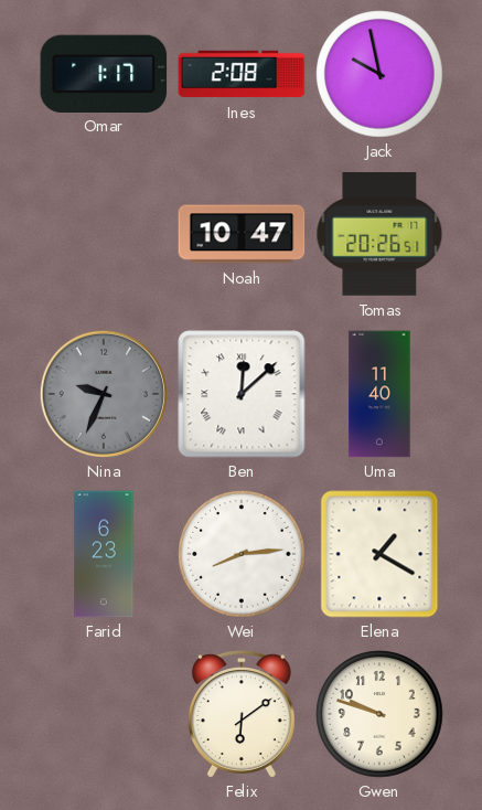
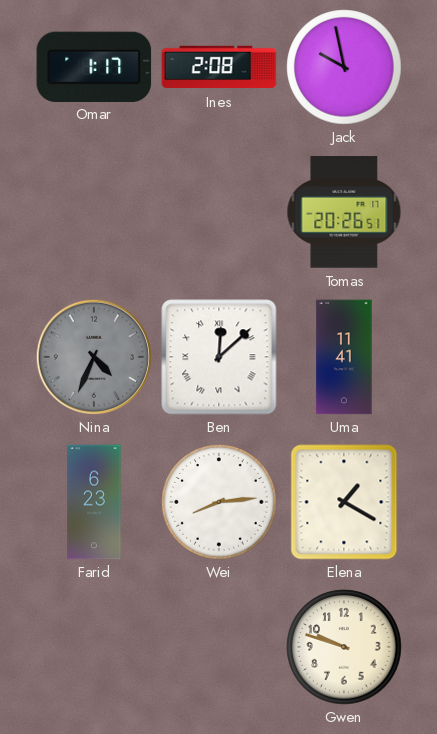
Noah: 10:47 -> none
Nina: 9:34 -> 4:34
Uma: 11:40 -> 11:41
Felix: 6:09 -> none
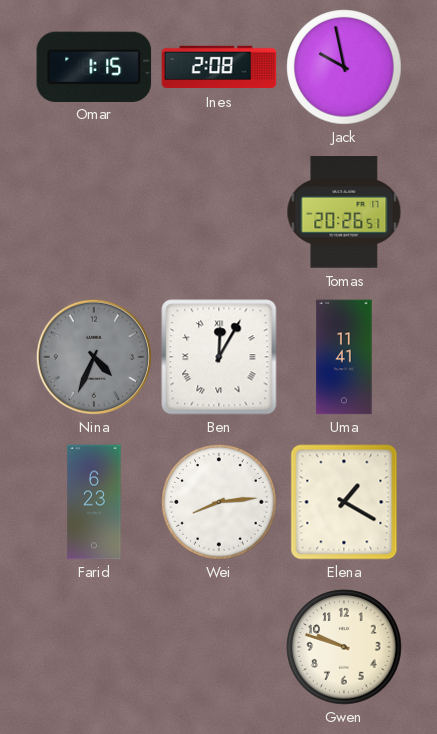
Omar: 1:17 -> 1:15
Ben: 12:08 -> 12:05
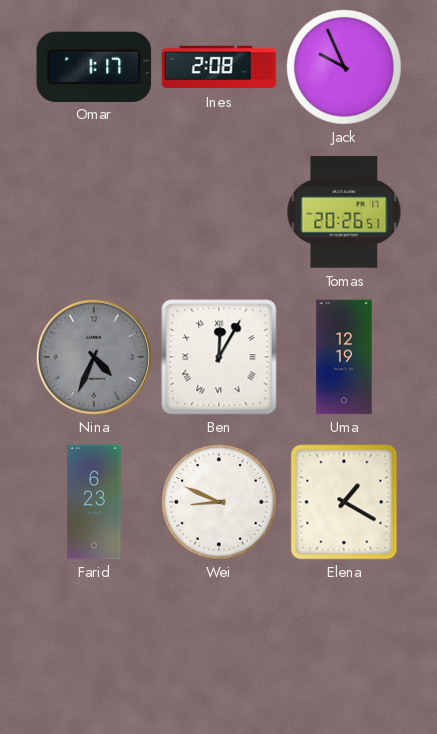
Omar: 1:15 -> 1:17
Jack: 9:58 -> 9:56
Uma: 11:41 -> 12:19
Wei: 8:14 -> 8:49
Gwen: 9:48 -> none
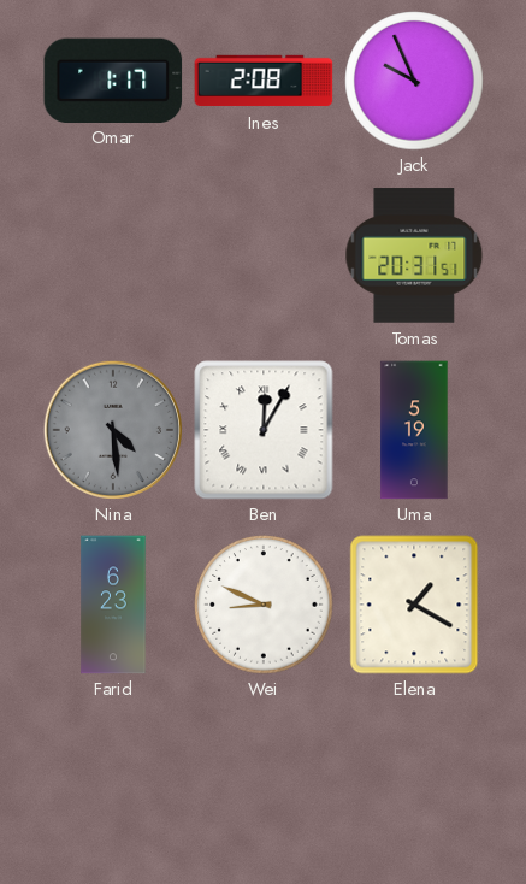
Tomas: 20:26 -> 20:31
Nina: 4:34 -> 4:29
Uma: 12:19 -> 5:19
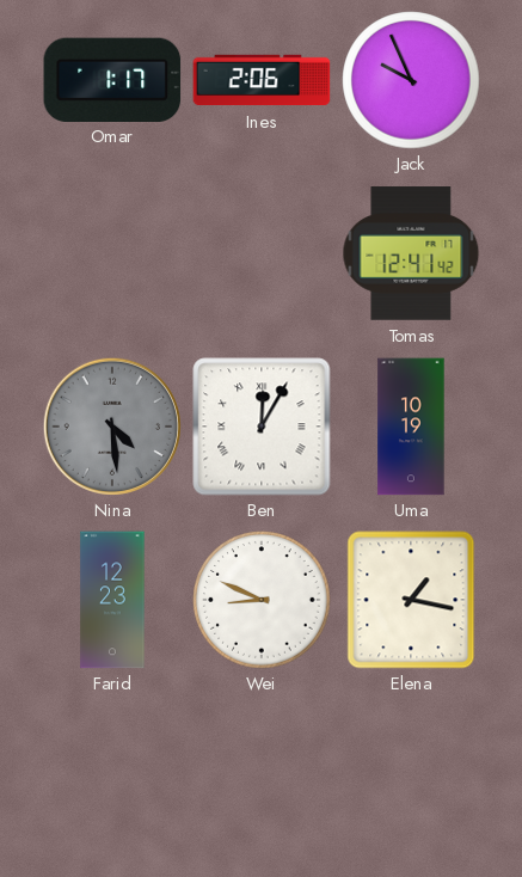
Ines: 2:08 -> 2:06
Tomas: 20:31 -> 12:41
Uma: 5:19 -> 10:19
Farid: 6:23 -> 12:23
Elena: 1:20 -> 1:17
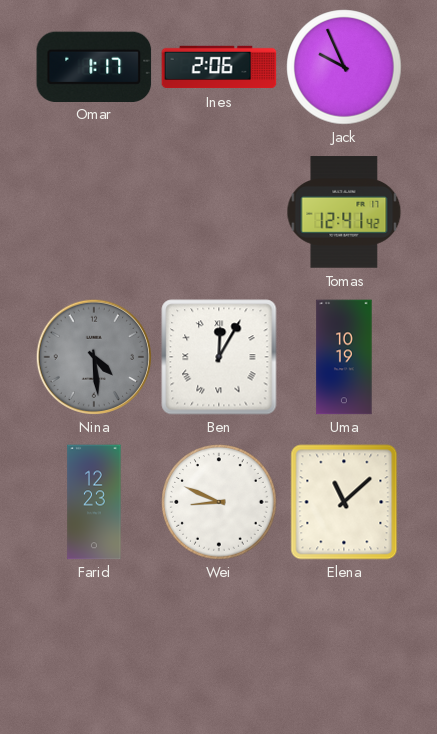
Elena: 1:17 -> 11:08
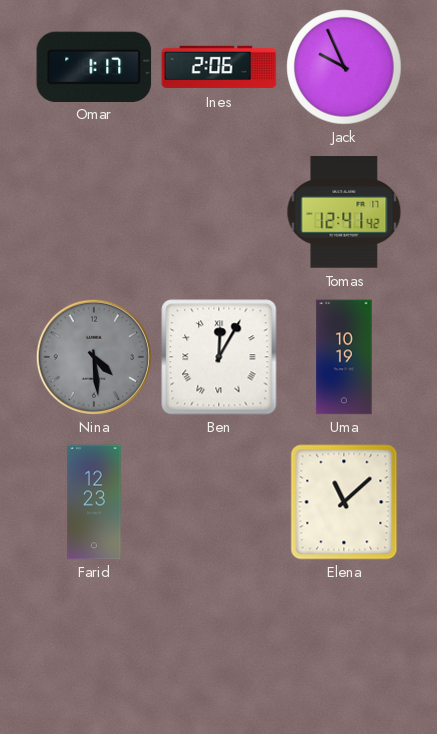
Wei: 8:49 -> none
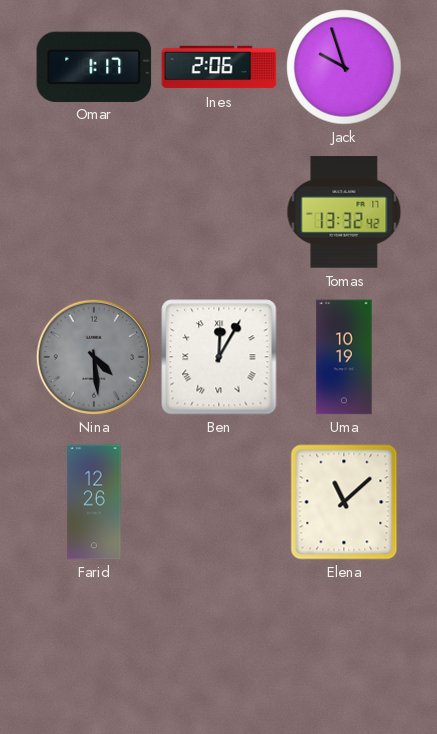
Jack: 9:56 -> 9:57
Tomas: 12:41 -> 13:32
Farid: 12:23 -> 12:26
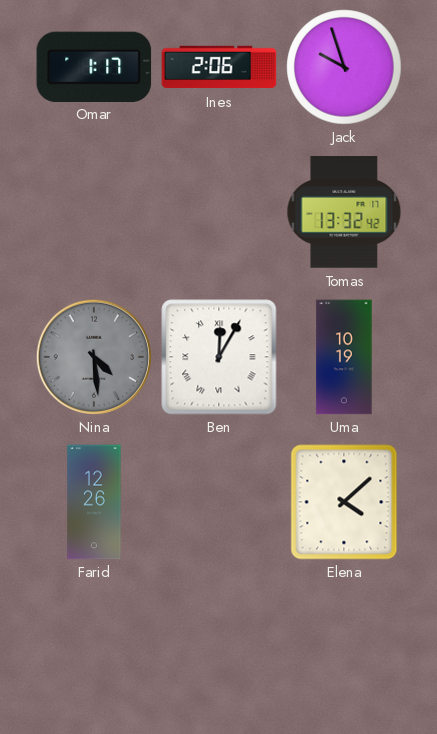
Elena: 11:08 -> 4:08
